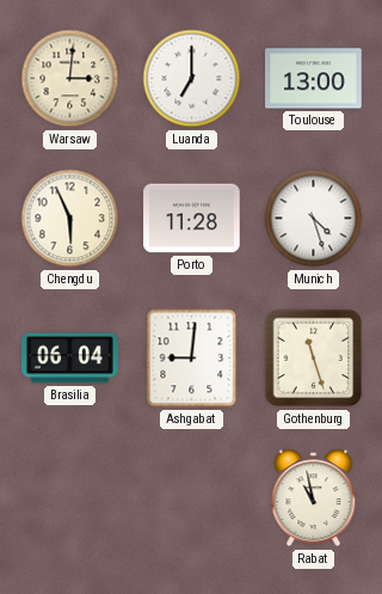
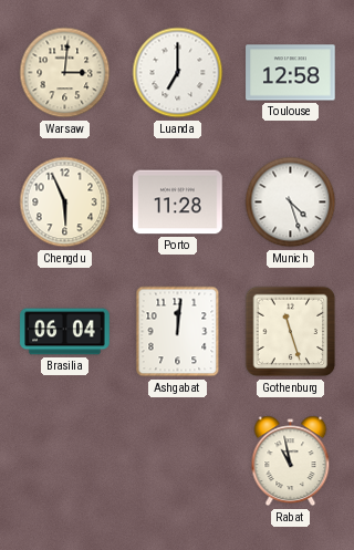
Toulouse: 13:00 -> 12:58
Ashgabat: 9:01 -> 12:01
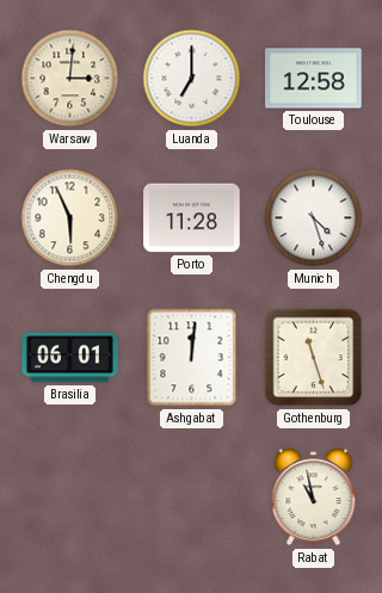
Brasilia: 06:04 -> 06:01
